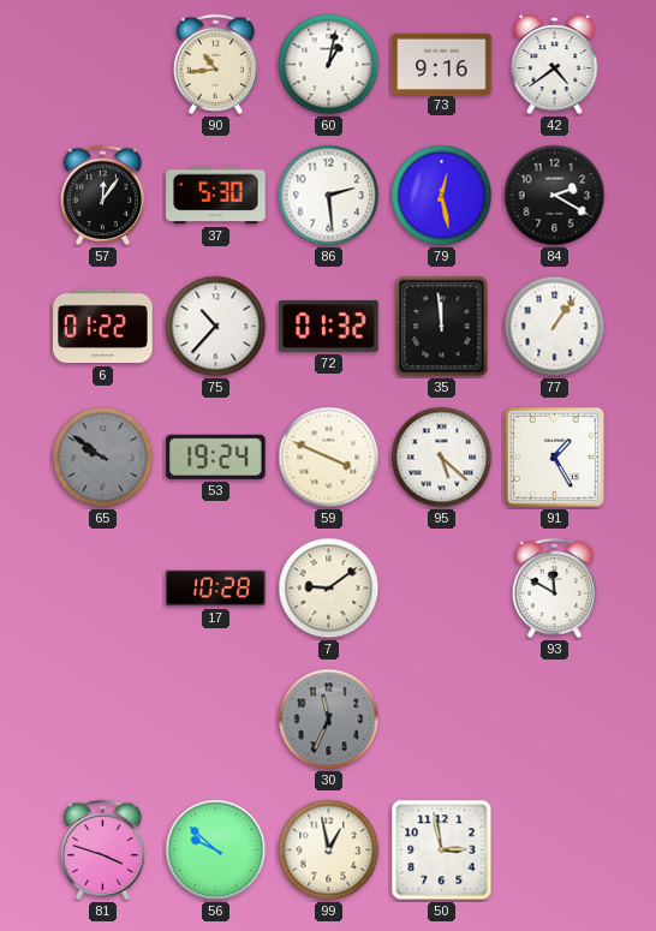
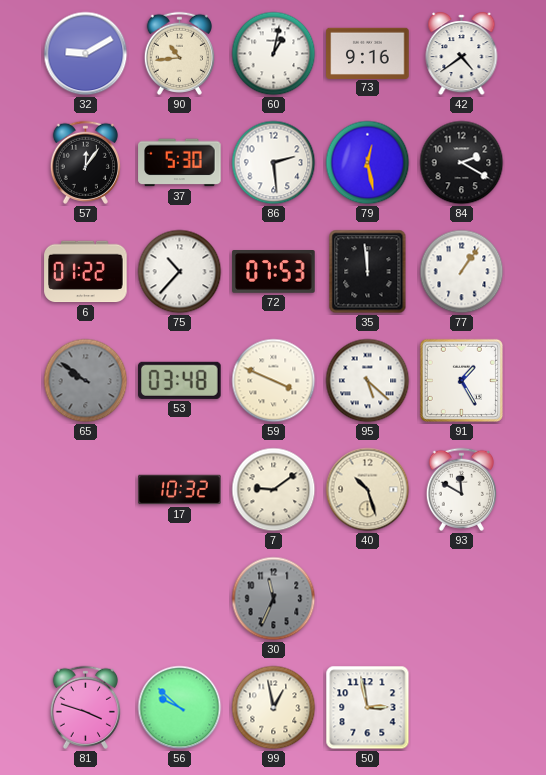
32: none -> 9:10
72: 01:32 -> 07:53
53: 19:24 -> 03:48
17: 10:28 -> 10:32
40: none -> 10:27
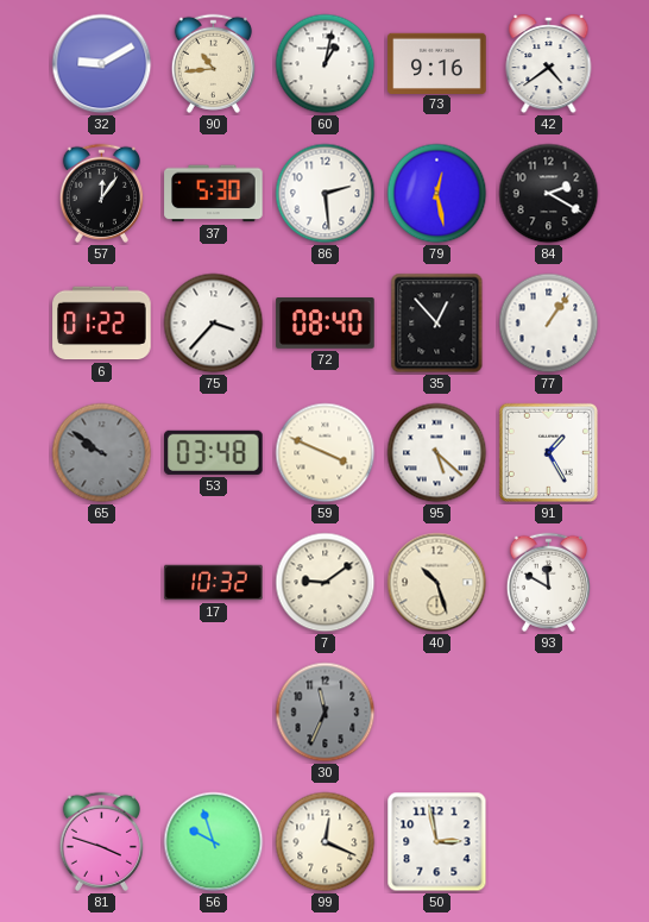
75: 10:37 -> 3:37
72: 07:53 -> 08:40
35: 11:59 -> 12:53
56: 9:52 -> 9:57
99: 12:58 -> 12:19
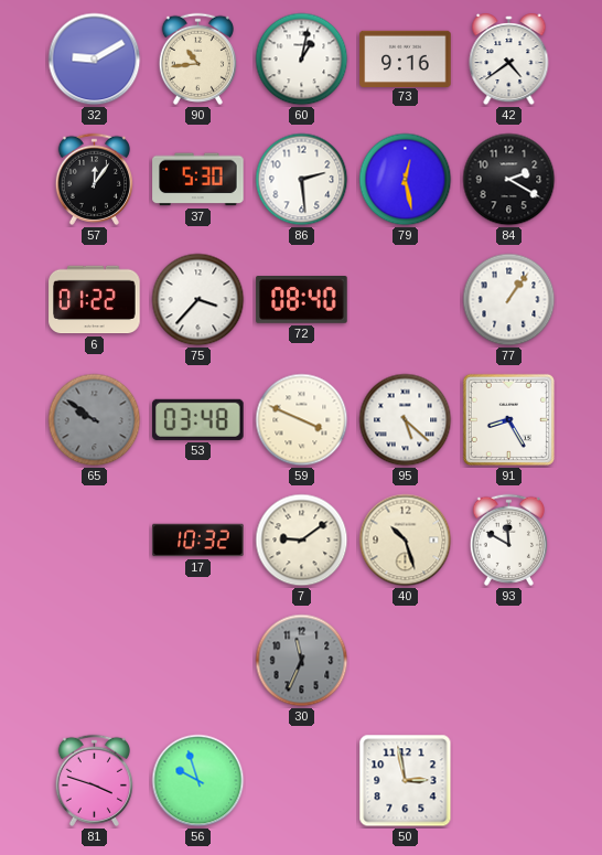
35: 12:53 -> none
91: 1:25 -> 8:25
99: 12:19 -> none
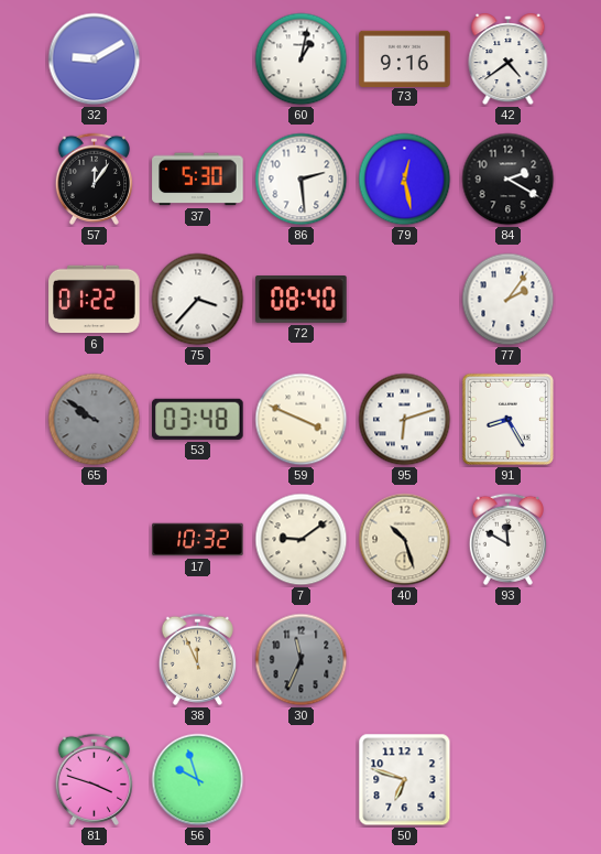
90: 10:44 -> none
77: 1:06 -> 2:06
95: 5:22 -> 6:12
38: none -> 11:56
50: 2:58 -> 6:48
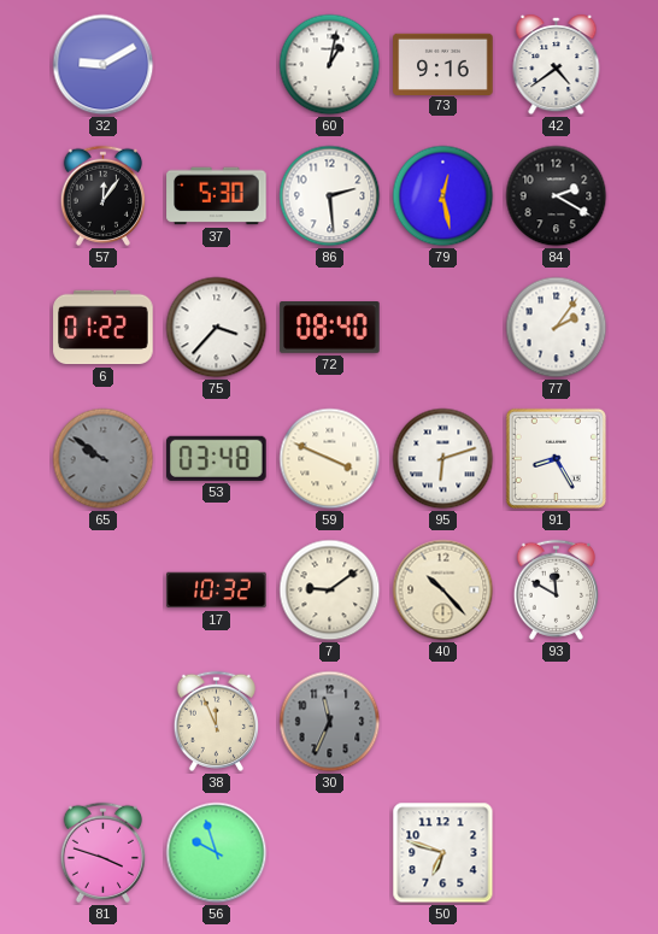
40: 10:27 -> 10:23
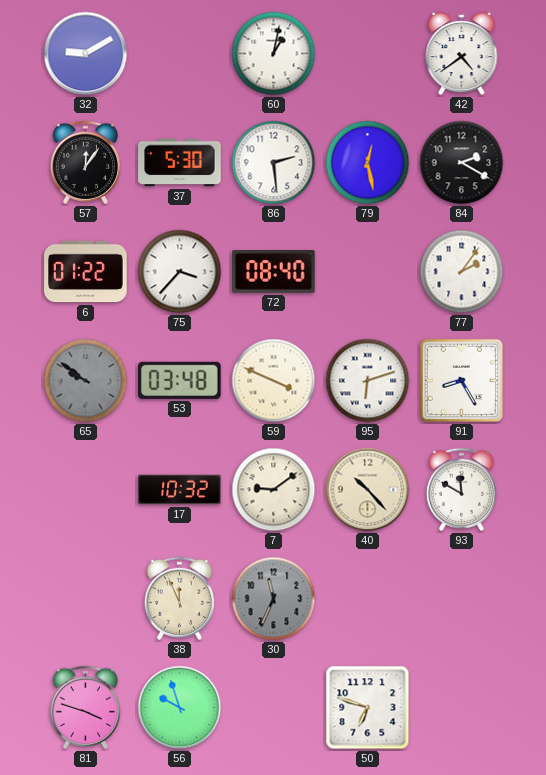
73: 9:16 -> none
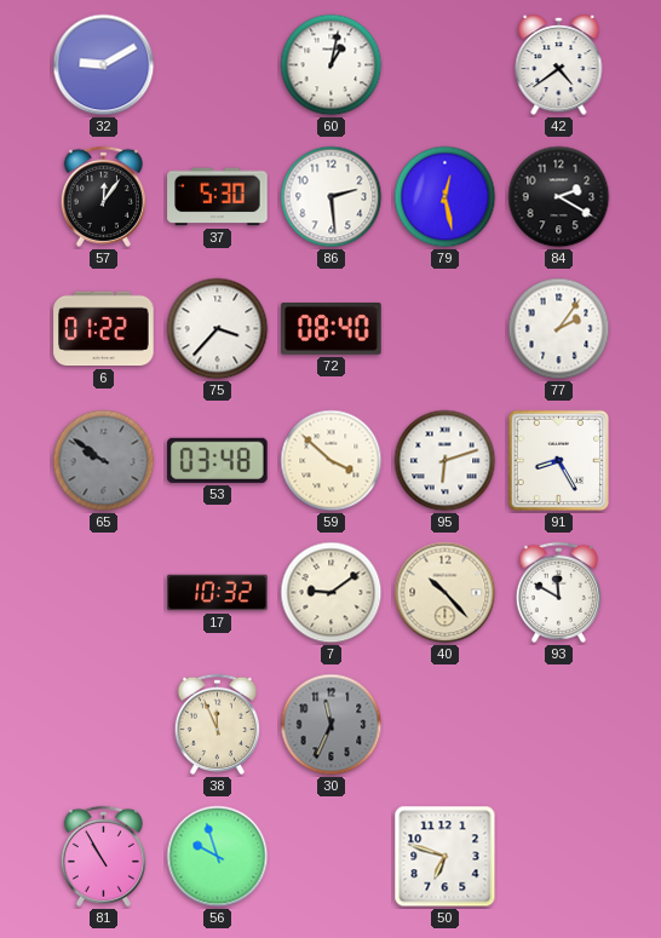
59: 3:49 -> 3:52
81: 3:48 -> 10:55
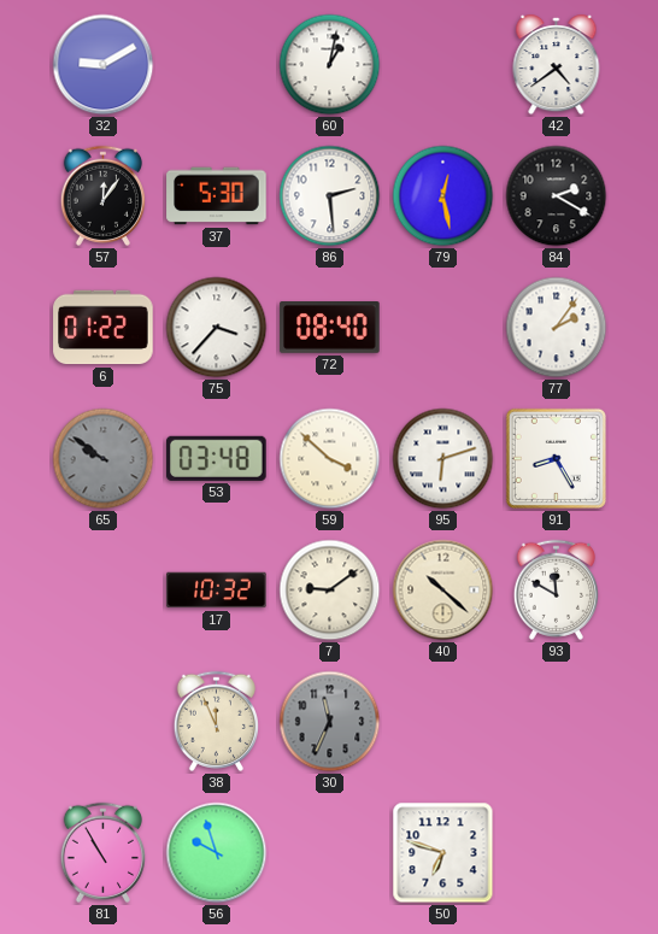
40: 10:23 -> 10:22
